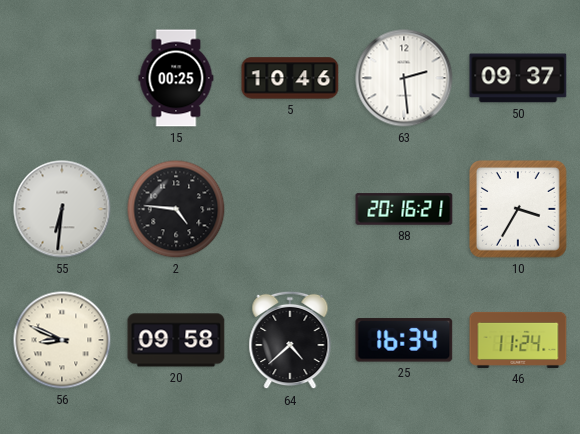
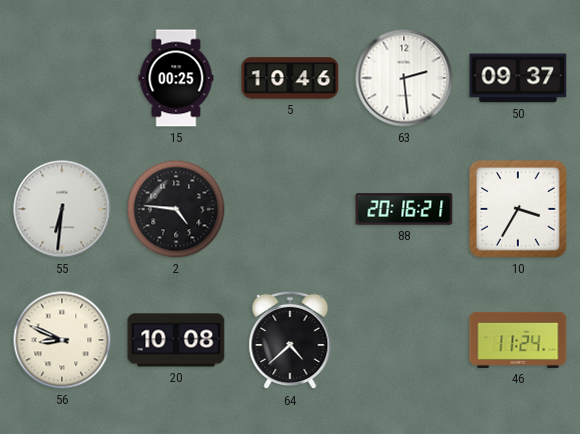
20: 09:58 -> 10:08
25: 16:34 -> none
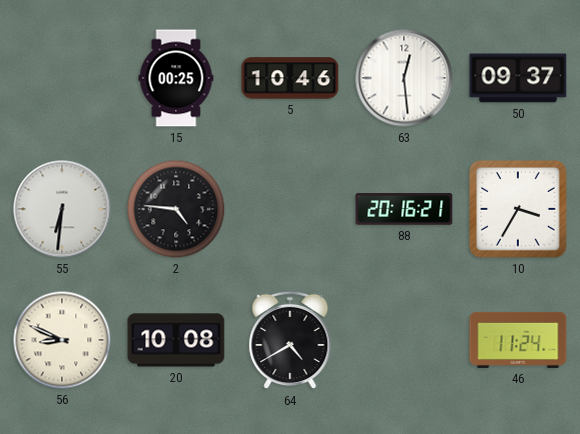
63: 2:29 -> 12:29
64: 4:38 -> 4:40
